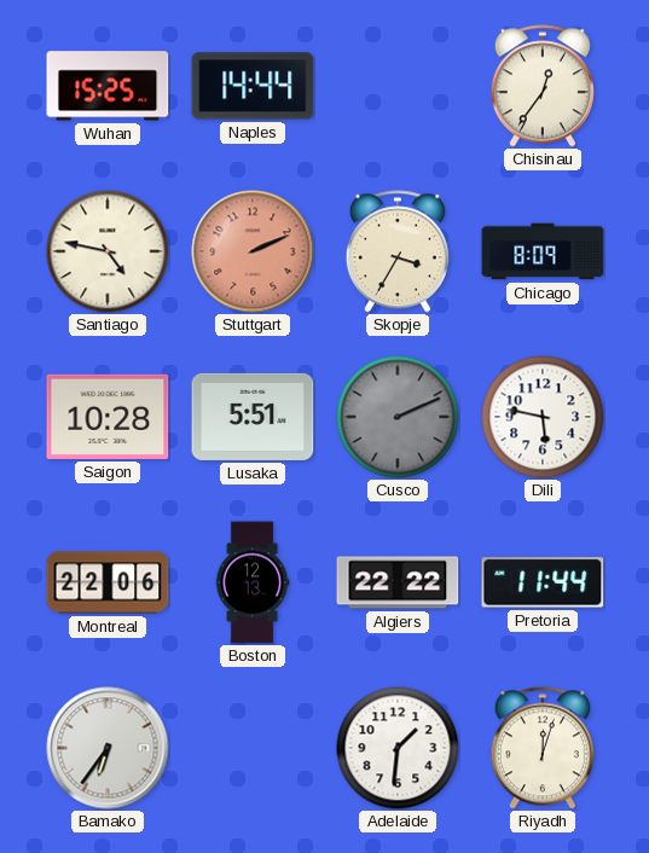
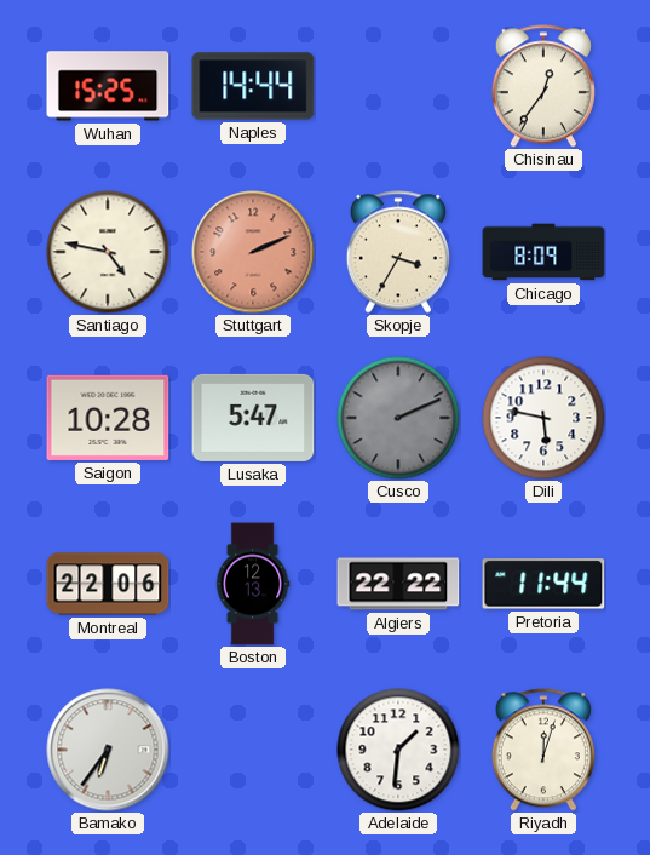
Lusaka: 5:51 -> 5:47
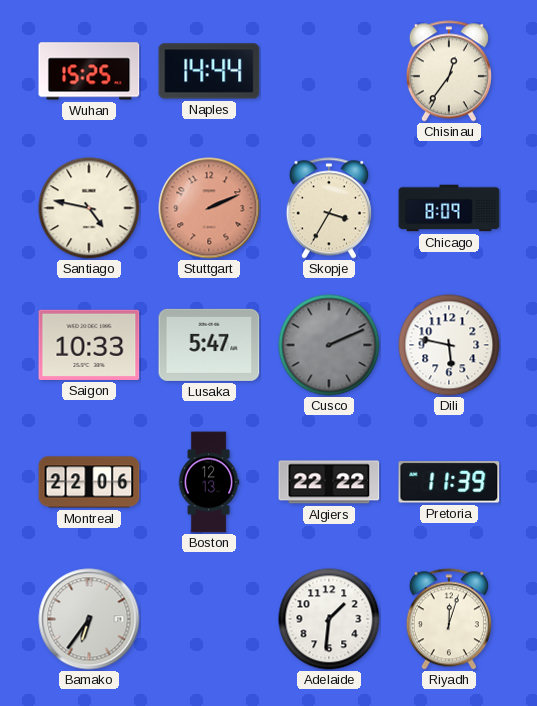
Saigon: 10:28 -> 10:33
Pretoria: 11:44 -> 11:39
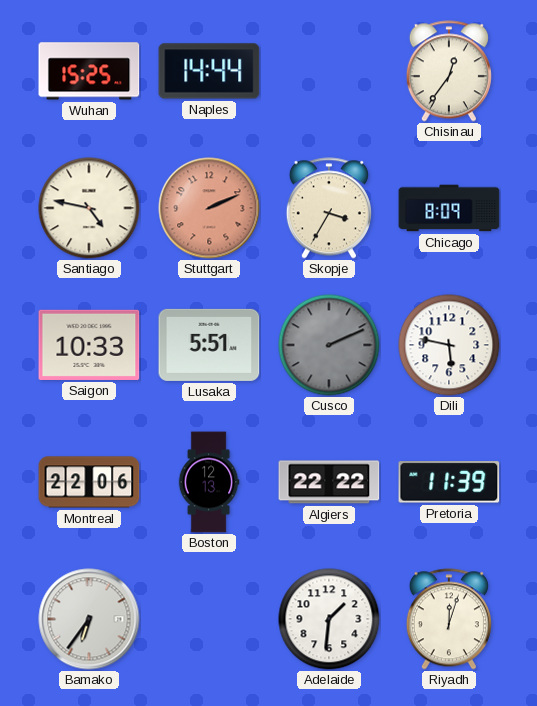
Lusaka: 5:47 -> 5:51
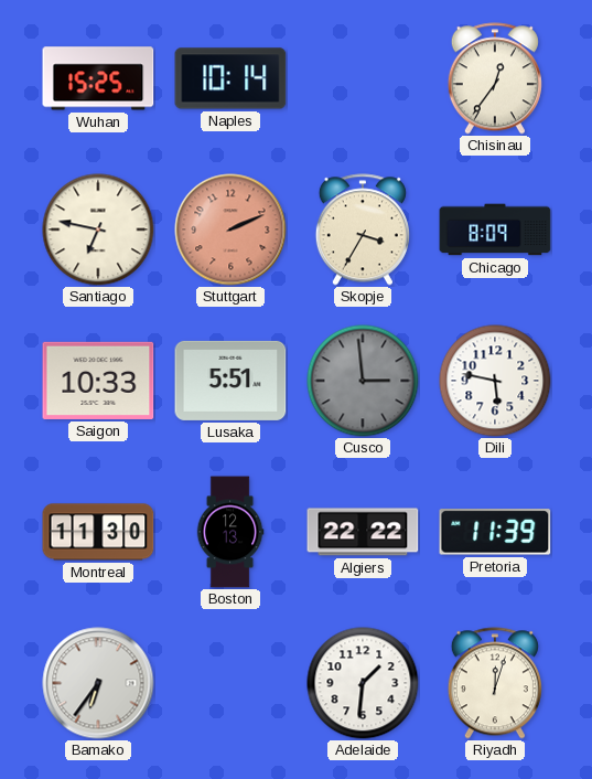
Naples: 14:44 -> 10:14
Santiago: 4:47 -> 6:47
Cusco: 2:11 -> 2:59
Montreal: 22:06 -> 11:30
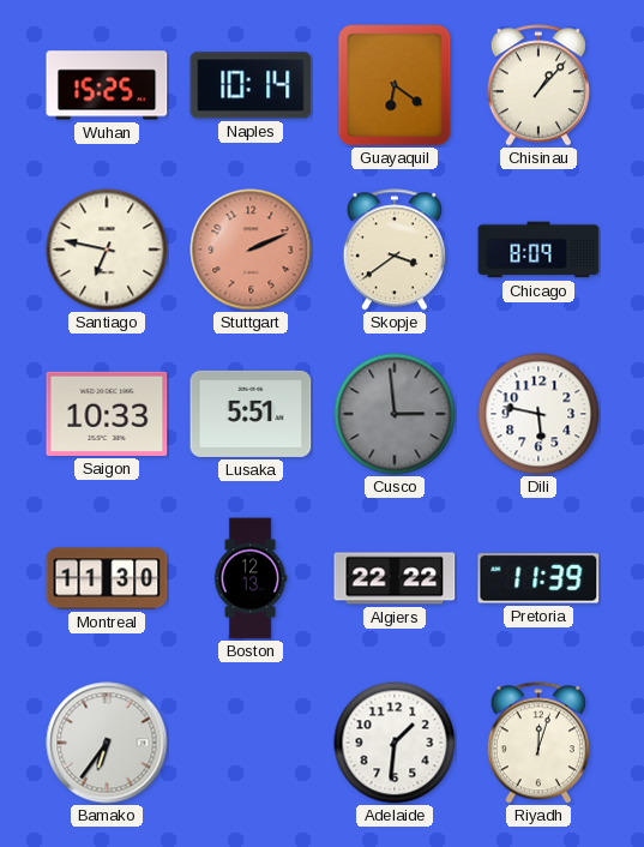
Guayaquil: none -> 6:21
Chisinau: 12:36 -> 1:07
Skopje: 3:35 -> 3:39
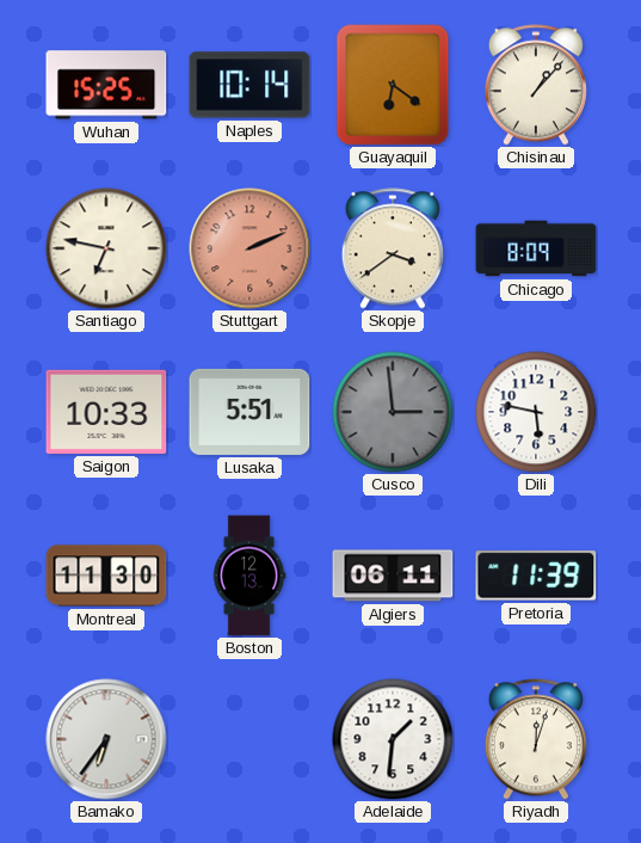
Algiers: 22:22 -> 06:11
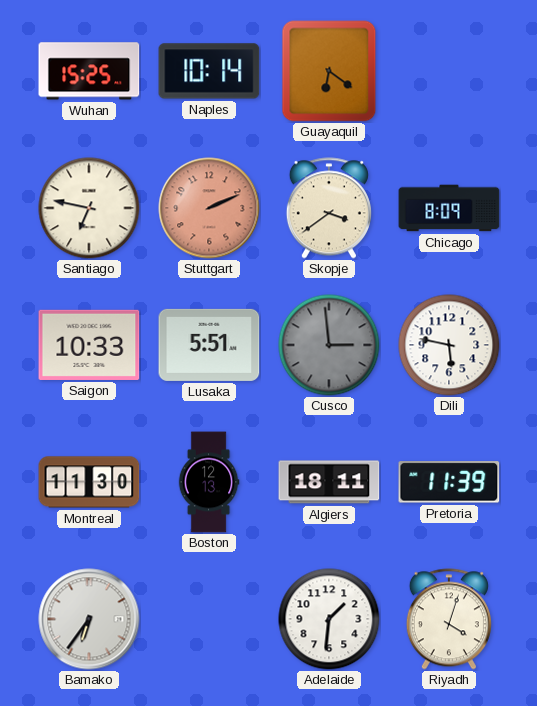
Chisinau: 1:07 -> none
Algiers: 06:11 -> 18:11
Riyadh: 12:03 -> 4:03
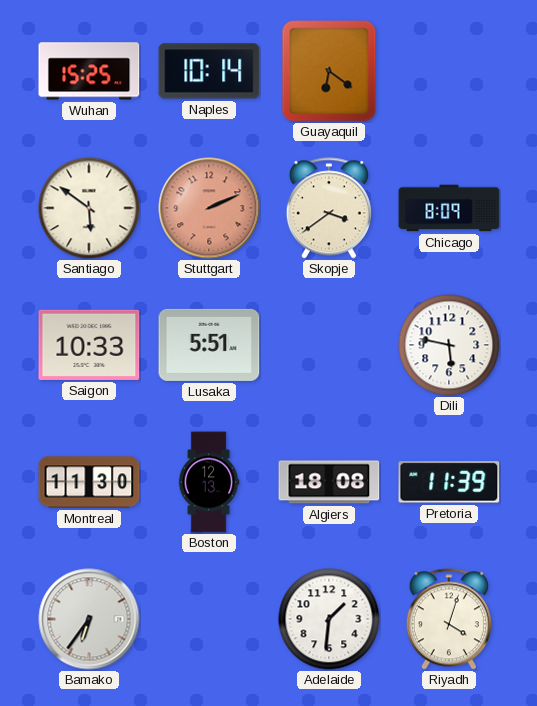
Santiago: 6:47 -> 5:51
Cusco: 2:59 -> none
Algiers: 18:11 -> 18:08
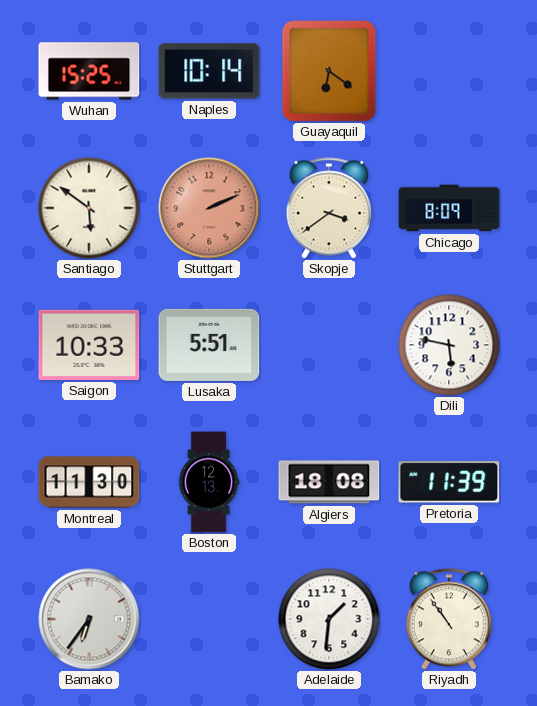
Riyadh: 4:03 -> 10:54
